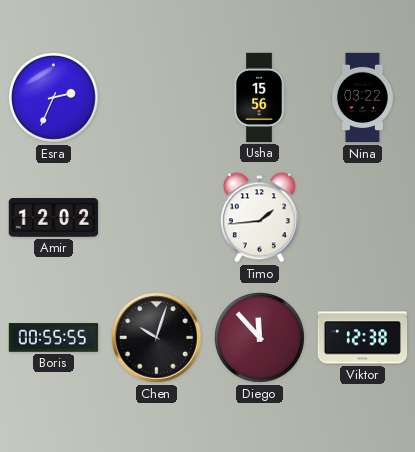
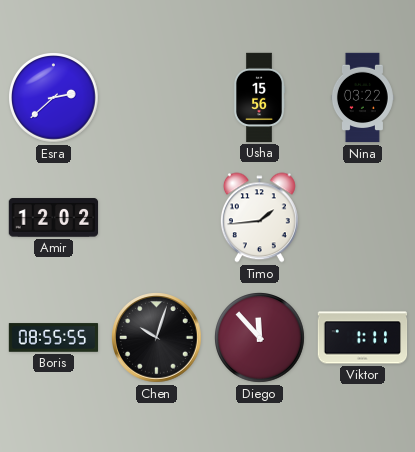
Esra: 2:34 -> 2:38
Boris: 00:55 -> 08:55
Viktor: 12:38 -> 1:11
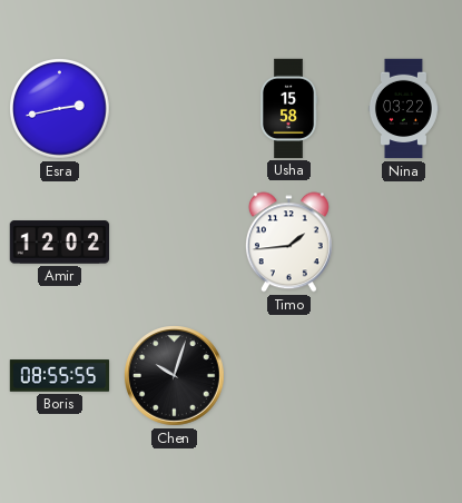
Esra: 2:38 -> 2:43
Usha: 15:56 -> 15:58
Diego: 11:53 -> none
Viktor: 1:11 -> none
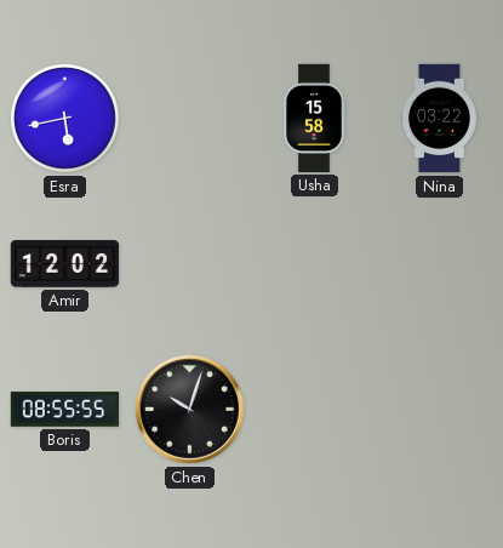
Esra: 2:43 -> 5:43
Timo: 1:44 -> none
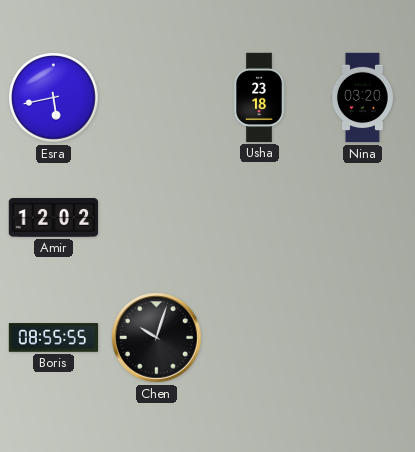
Usha: 15:58 -> 23:18
Nina: 03:22 -> 03:20
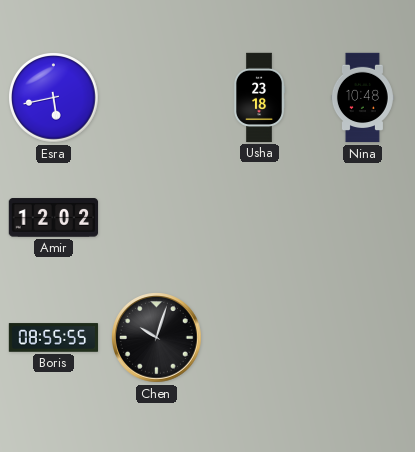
Nina: 03:20 -> 10:48
